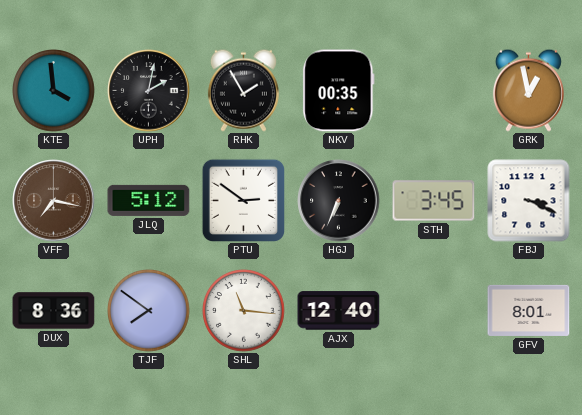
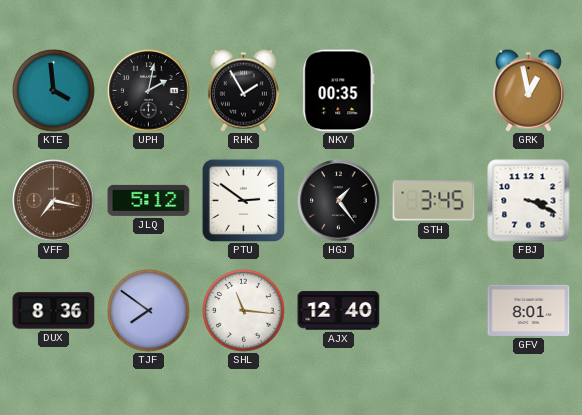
HGJ: 6:34 -> 1:24
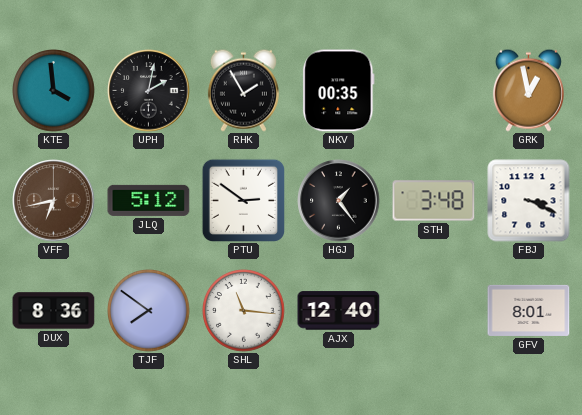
VFF: 7:17 -> 6:43
STH: 3:45 -> 3:48
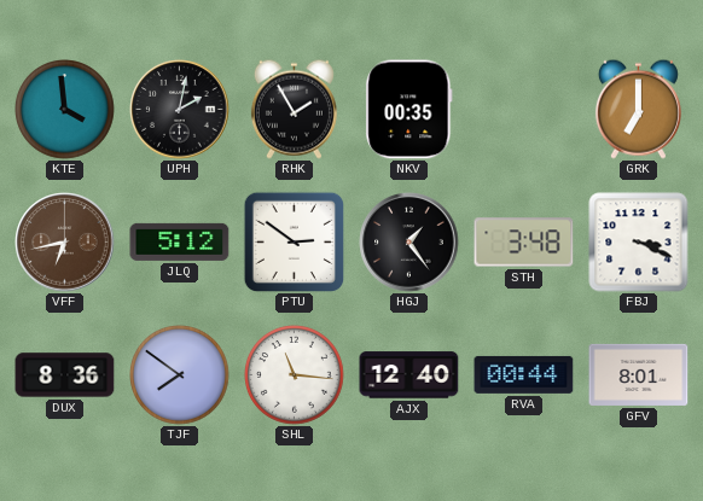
GRK: 12:58 -> 7:00
RVA: none -> 00:44
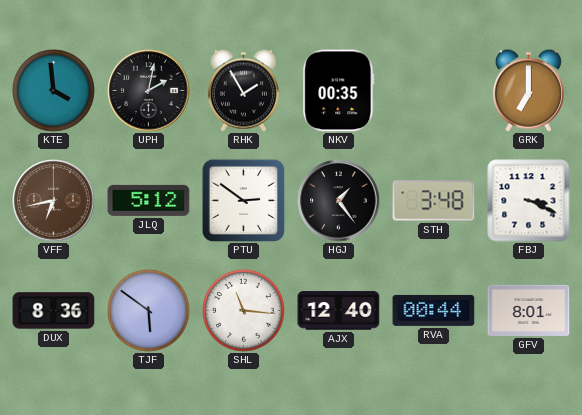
TJF: 7:51 -> 5:51
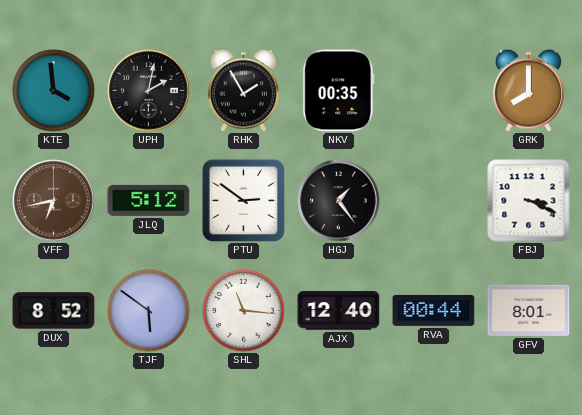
GRK: 7:00 -> 8:00
STH: 3:48 -> none
DUX: 8:36 -> 8:52
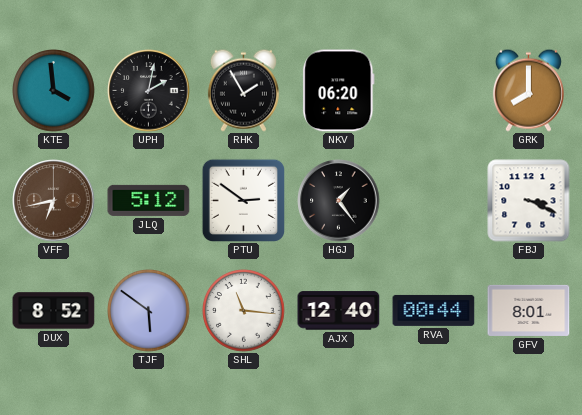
NKV: 00:35 -> 06:20
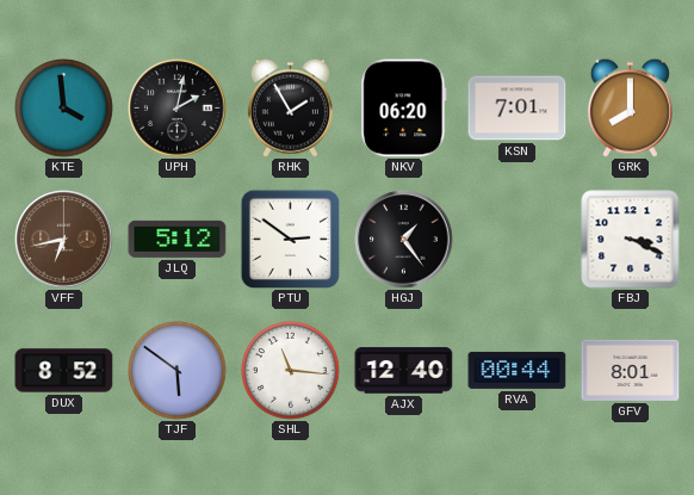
KSN: none -> 7:01
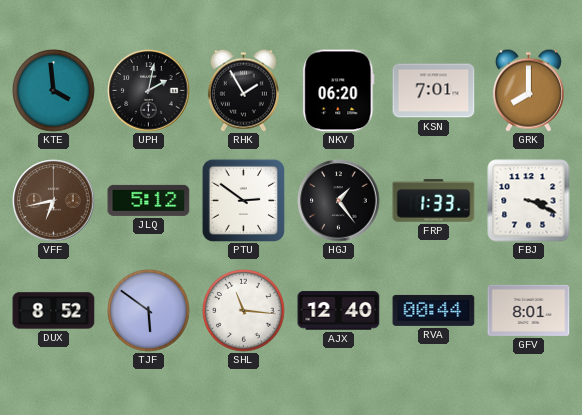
FRP: none -> 1:33
